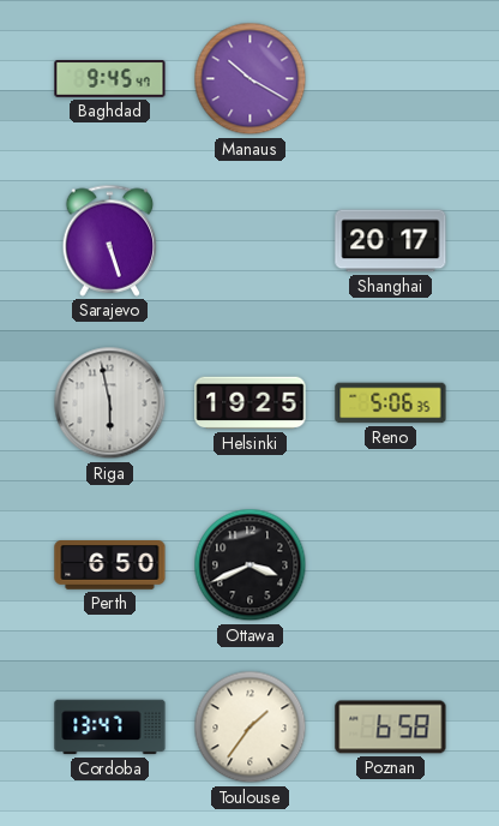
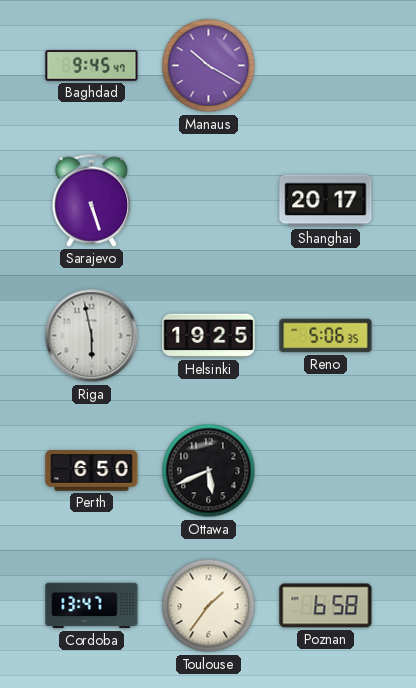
Ottawa: 3:41 -> 5:41
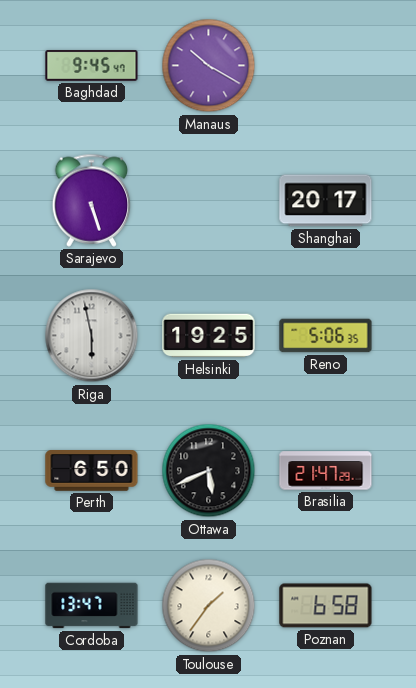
Brasilia: none -> 21:47
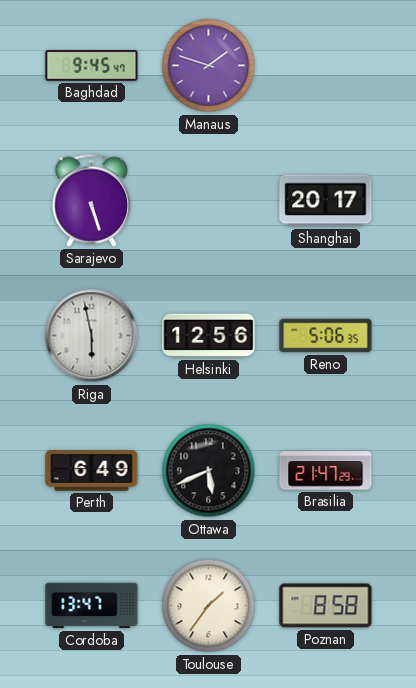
Manaus: 10:20 -> 1:48
Helsinki: 19:25 -> 12:56
Perth: 6:50 -> 6:49
Poznan: 6:58 -> 8:58
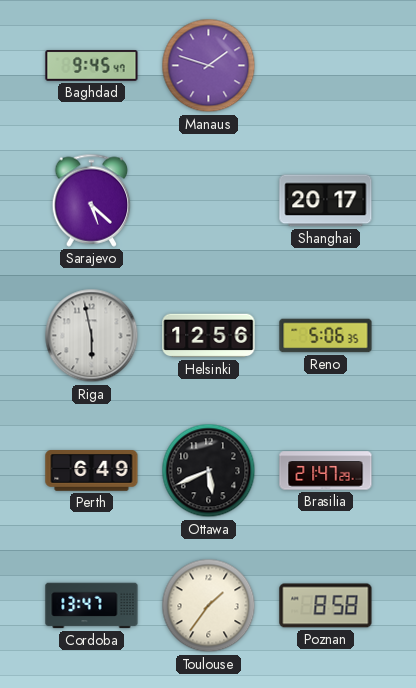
Sarajevo: 5:27 -> 5:22
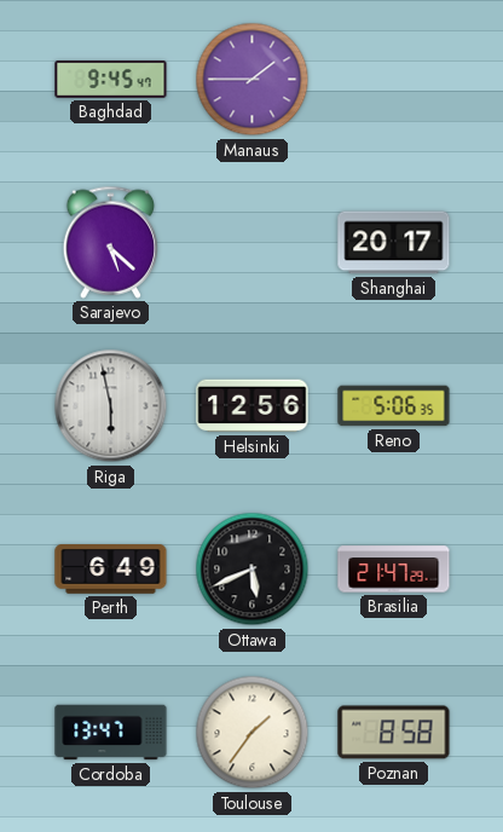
Manaus: 1:48 -> 1:45
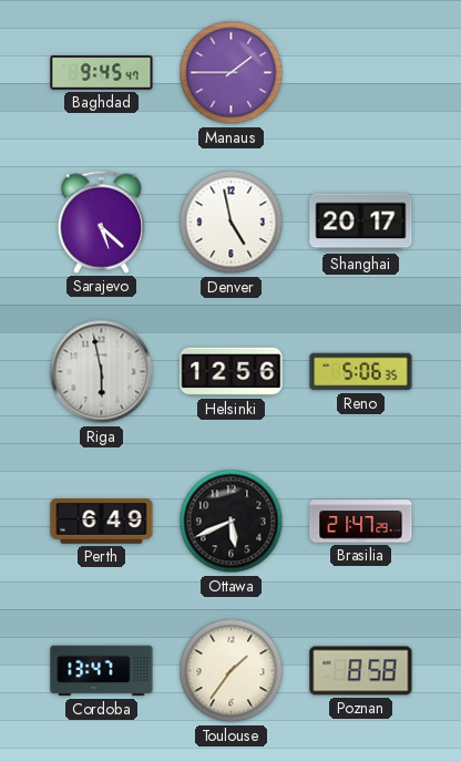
Denver: none -> 4:58
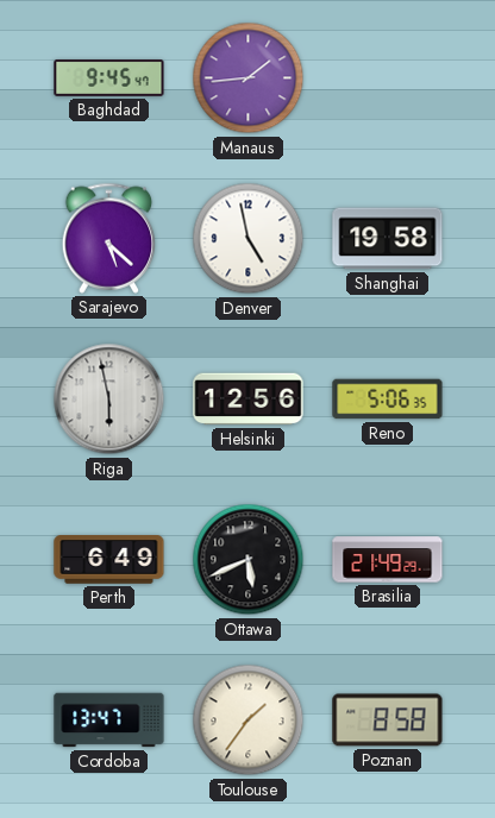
Manaus: 1:45 -> 1:44
Shanghai: 20:17 -> 19:58
Brasilia: 21:47 -> 21:49
